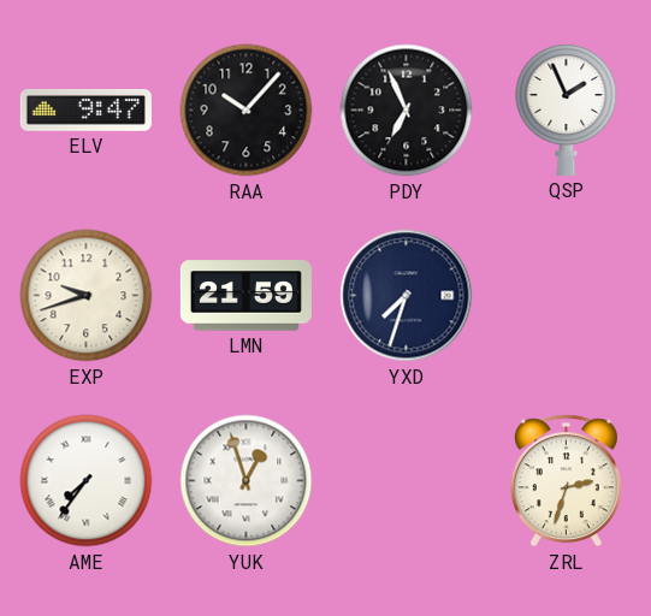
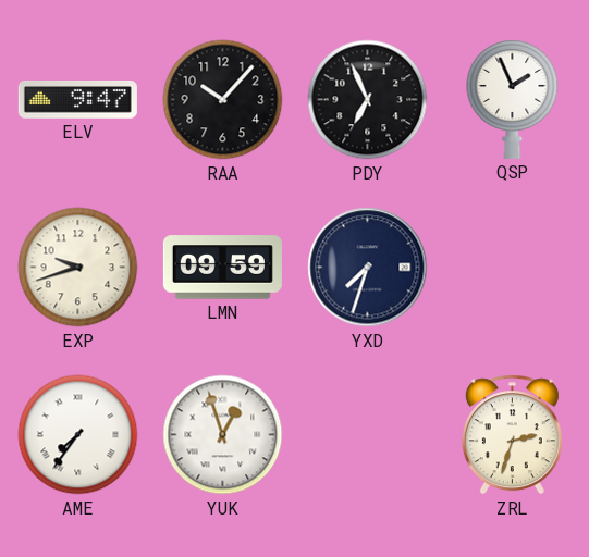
LMN: 21:59 -> 09:59
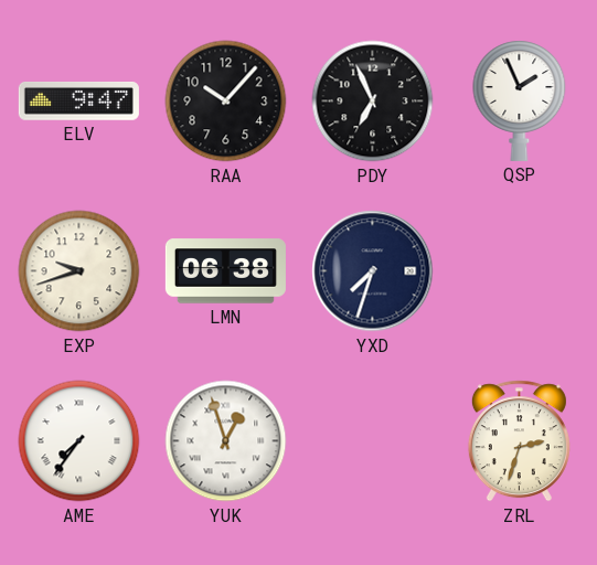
LMN: 09:59 -> 06:38
